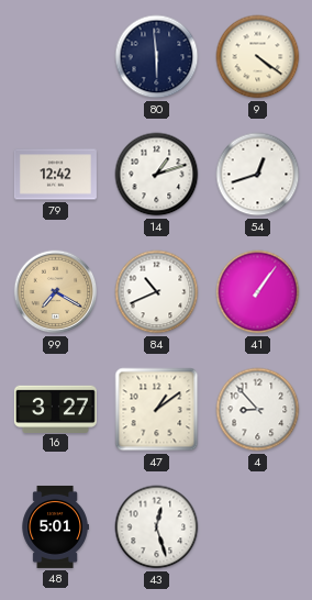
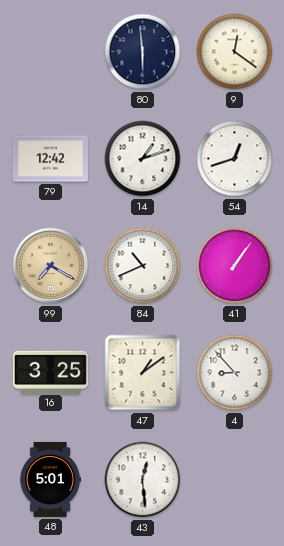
9: 4:21 -> 12:21
16: 3:27 -> 3:25
43: 12:27 -> 12:29
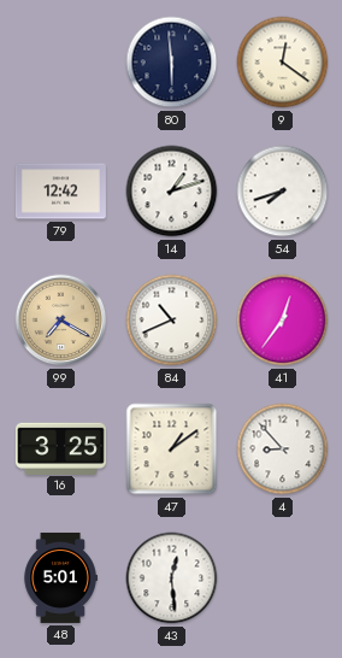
54: 12:42 -> 7:42
41: 1:06 -> 12:36
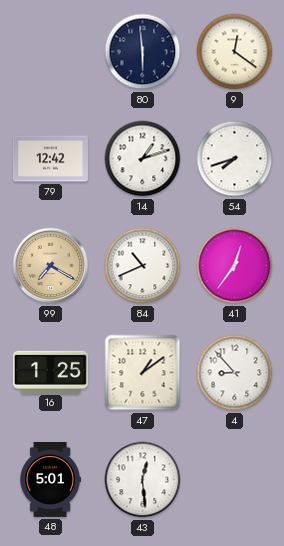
16: 3:25 -> 1:25
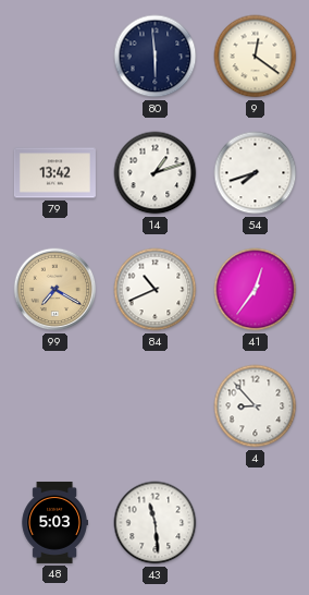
79: 12:42 -> 13:42
16: 1:25 -> none
47: 1:09 -> none
48: 5:01 -> 5:03
43: 12:29 -> 11:29
